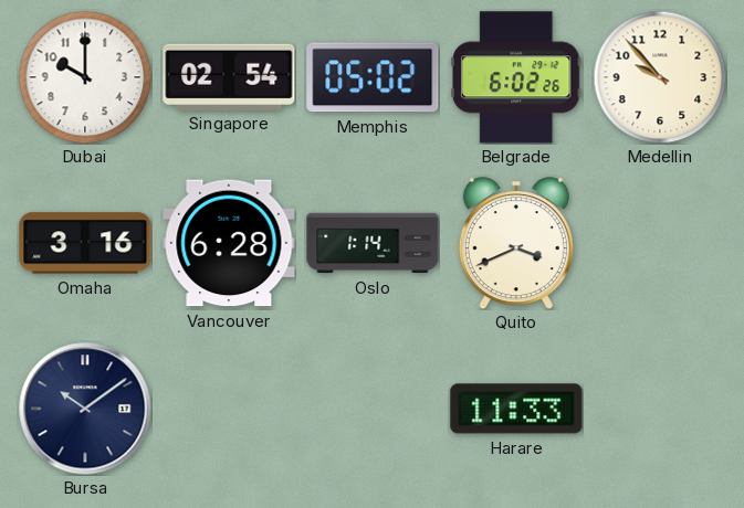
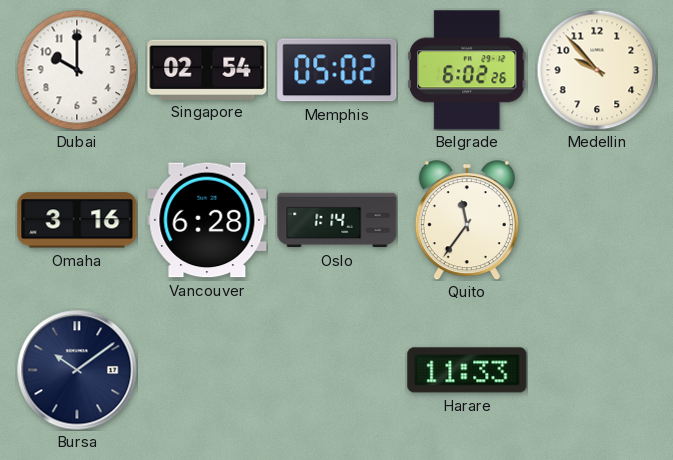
Quito: 3:41 -> 11:36
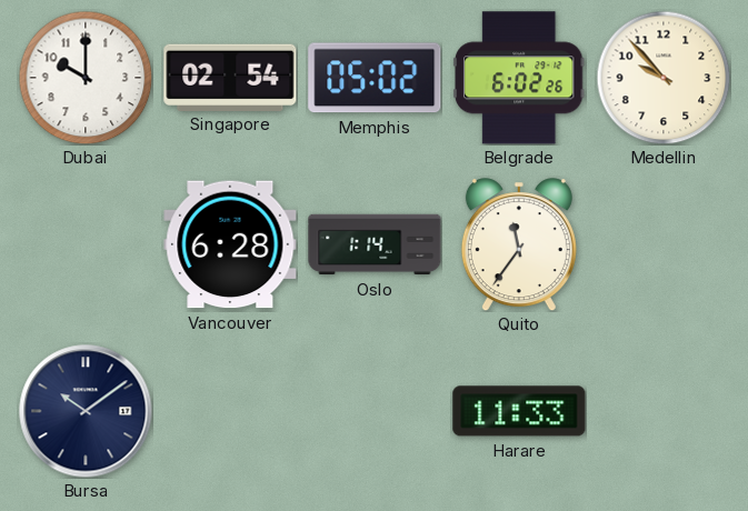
Omaha: 3:16 -> none
